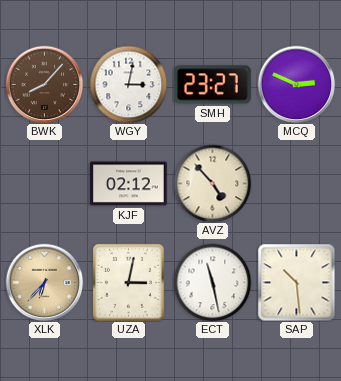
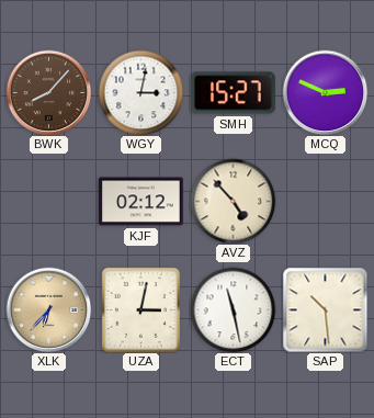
SMH: 23:27 -> 15:27
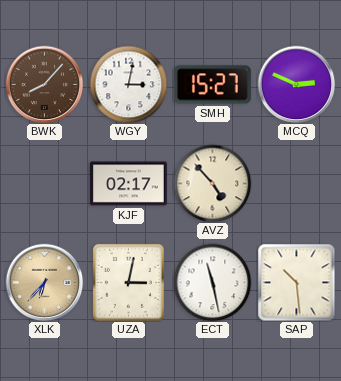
KJF: 02:12 -> 02:17
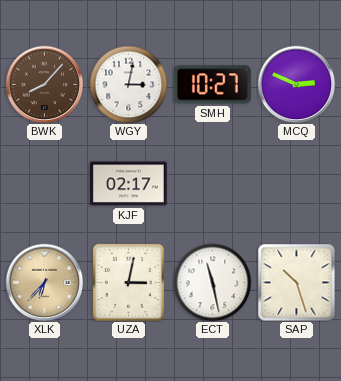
SMH: 15:27 -> 10:27
AVZ: 4:53 -> none
SAP: 10:29 -> 10:27
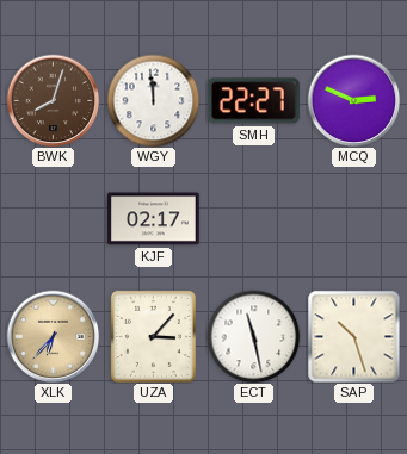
BWK: 8:07 -> 8:03
WGY: 3:02 -> 11:59
SMH: 10:27 -> 22:27
UZA: 3:02 -> 3:07
